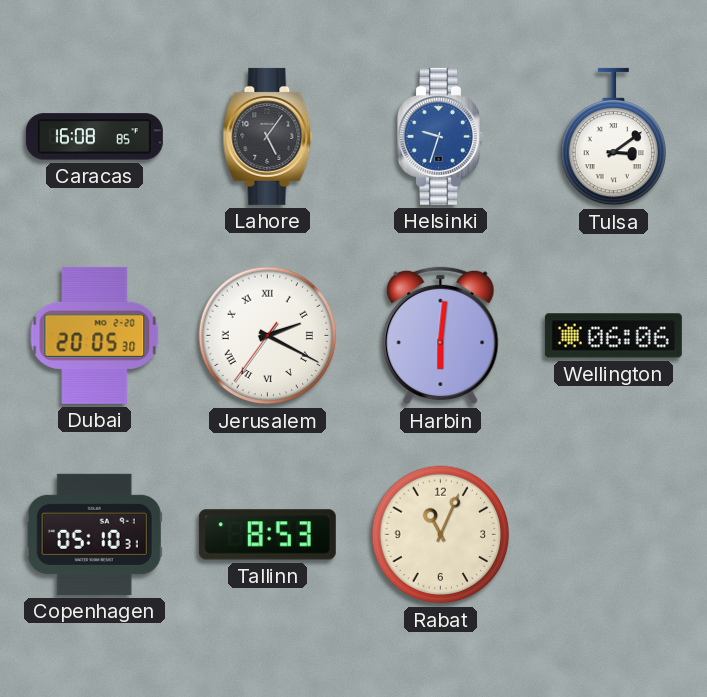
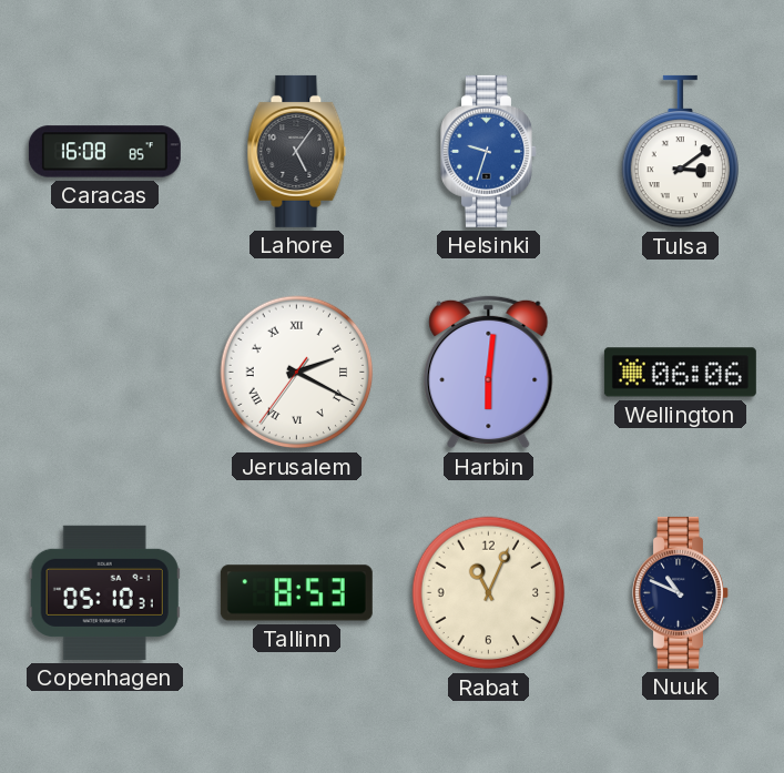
Dubai: 20:05 -> none
Nuuk: none -> 10:49
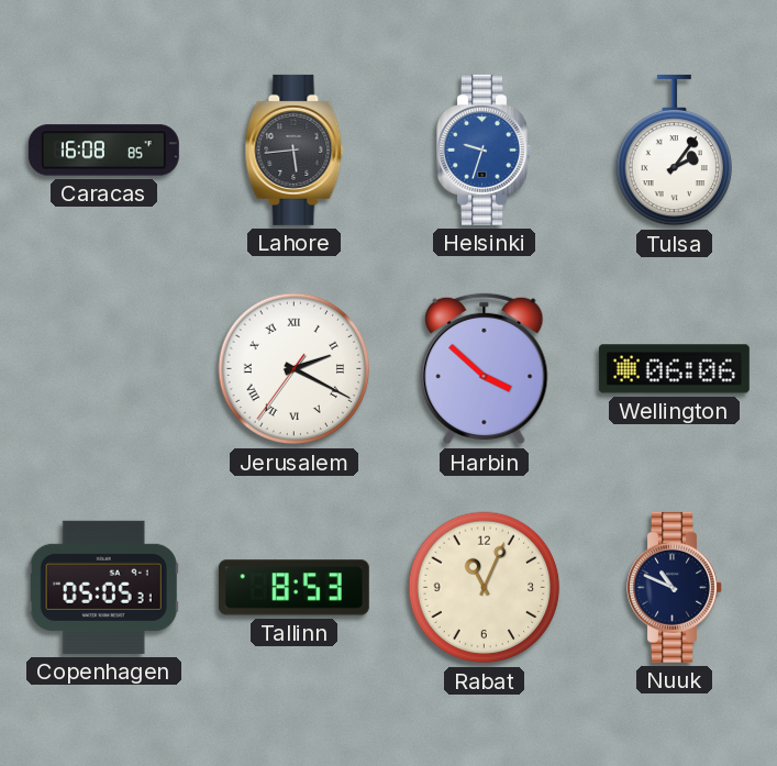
Lahore: 5:06 -> 5:44
Tulsa: 3:09 -> 2:06
Harbin: 6:01 -> 3:52
Copenhagen: 05:10 -> 05:05
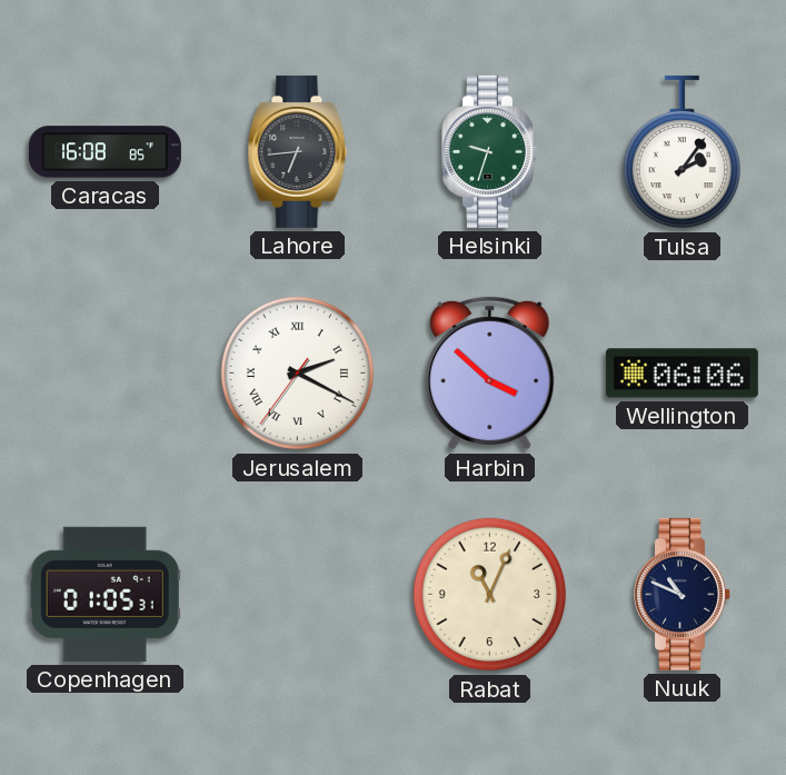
Lahore: 5:44 -> 6:44
Helsinki dial: blue -> green
Copenhagen: 05:05 -> 01:05
Tallinn: 8:53 -> none
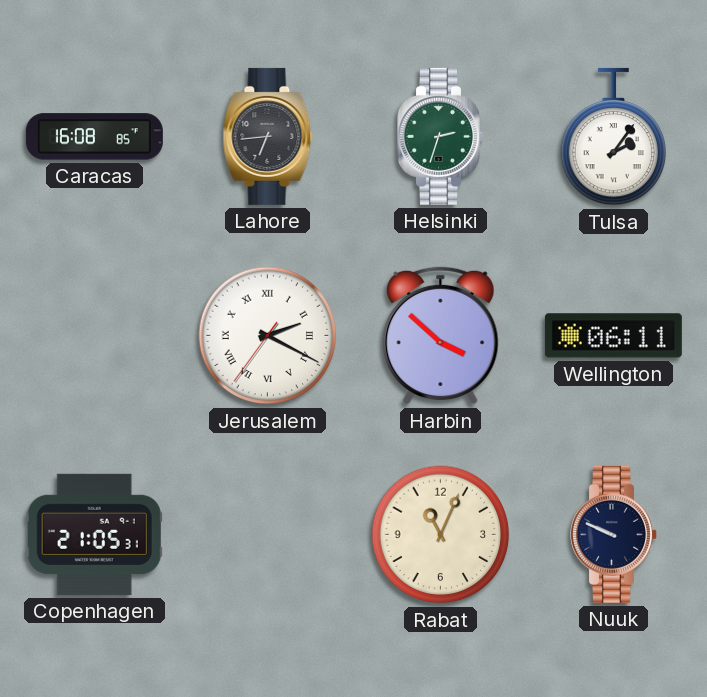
Helsinki: 9:33 -> 2:33
Wellington: 06:06 -> 06:11
Copenhagen: 01:05 -> 21:05
Nuuk: 10:49 -> 9:49
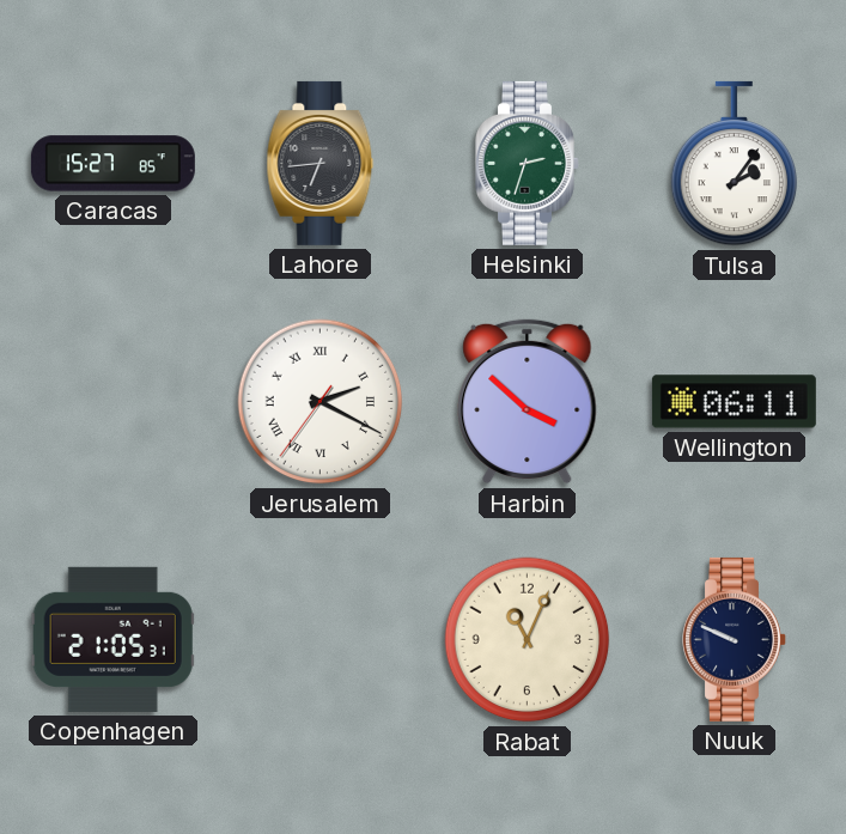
Caracas: 16:08 -> 15:27
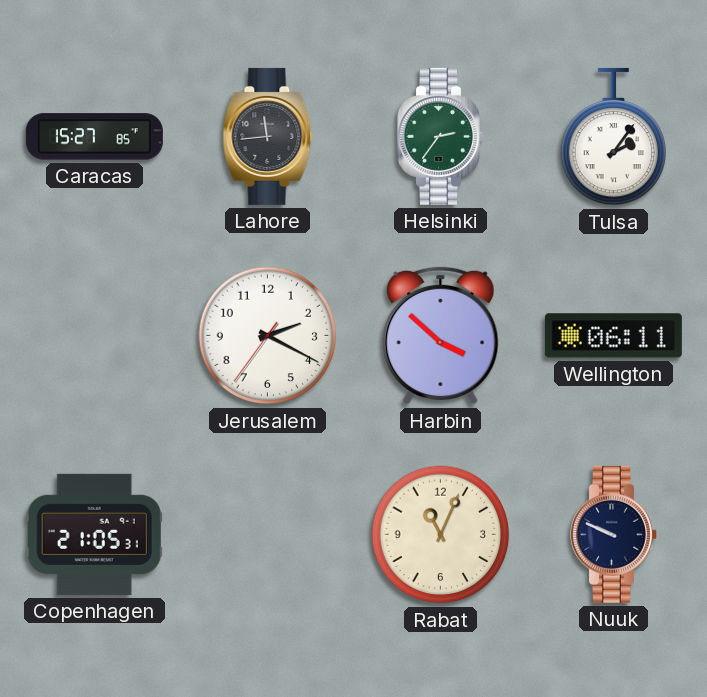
Lahore: 6:44 -> 11:44
Helsinki: 2:33 -> 2:36
Jerusalem numerals: Roman -> Arabic
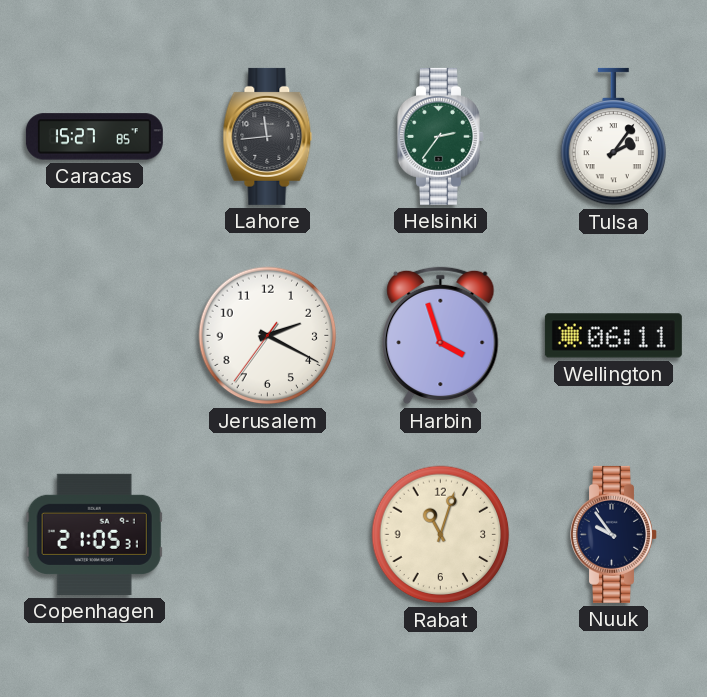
Harbin: 3:52 -> 3:57
Rabat: 11:04 -> 11:03
Nuuk: 9:49 -> 9:54
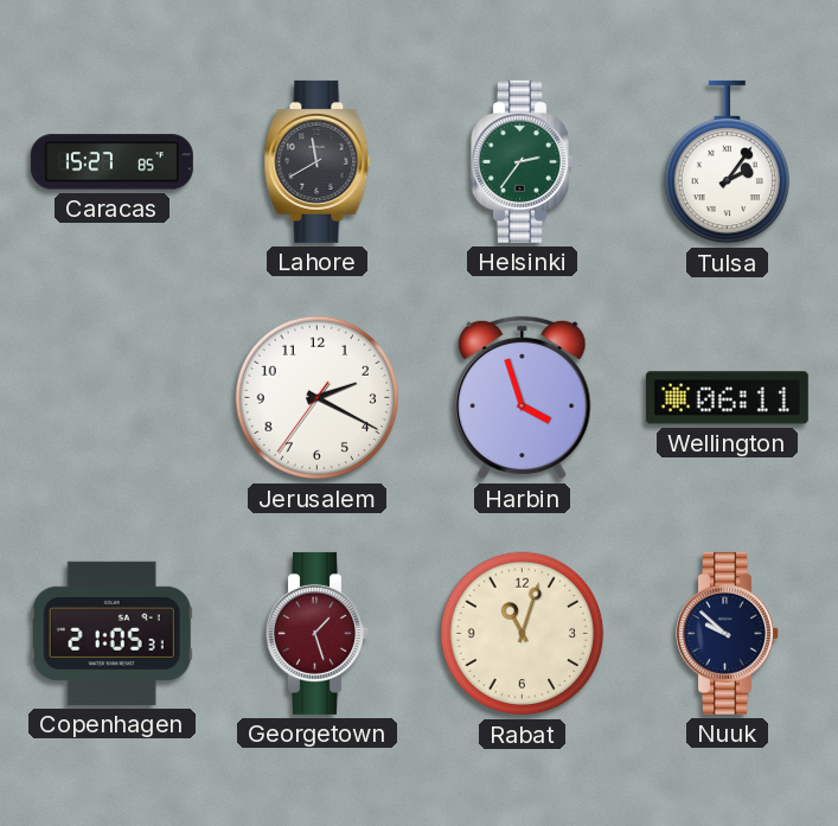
Lahore: 11:44 -> 11:40
Georgetown: none -> 1:27
Nuuk: 9:54 -> 9:52
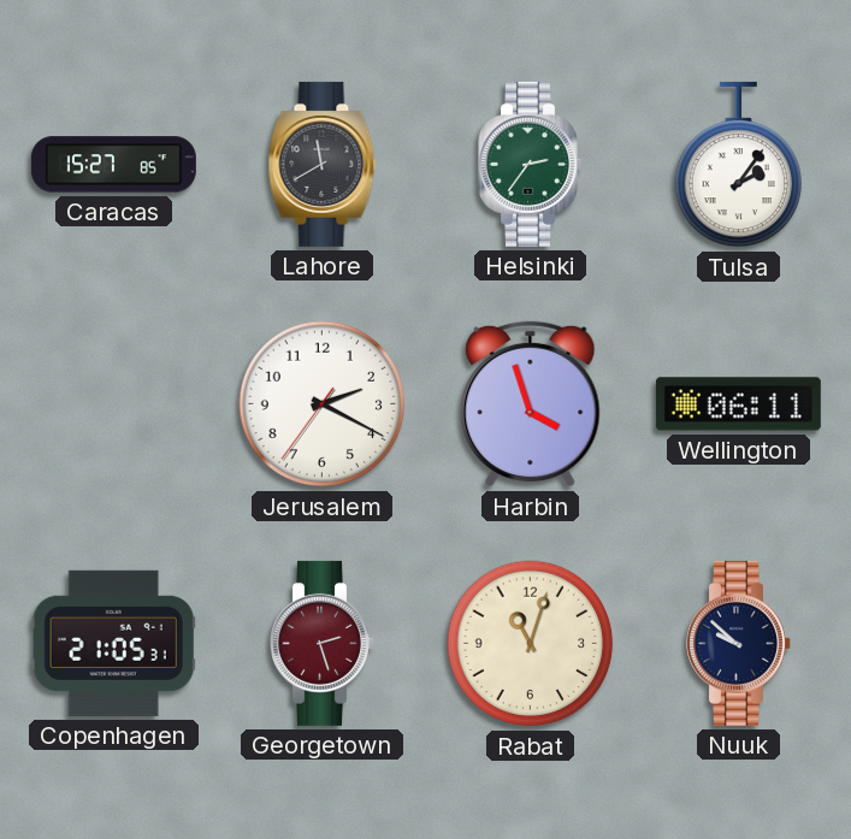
Georgetown: 1:27 -> 2:27
